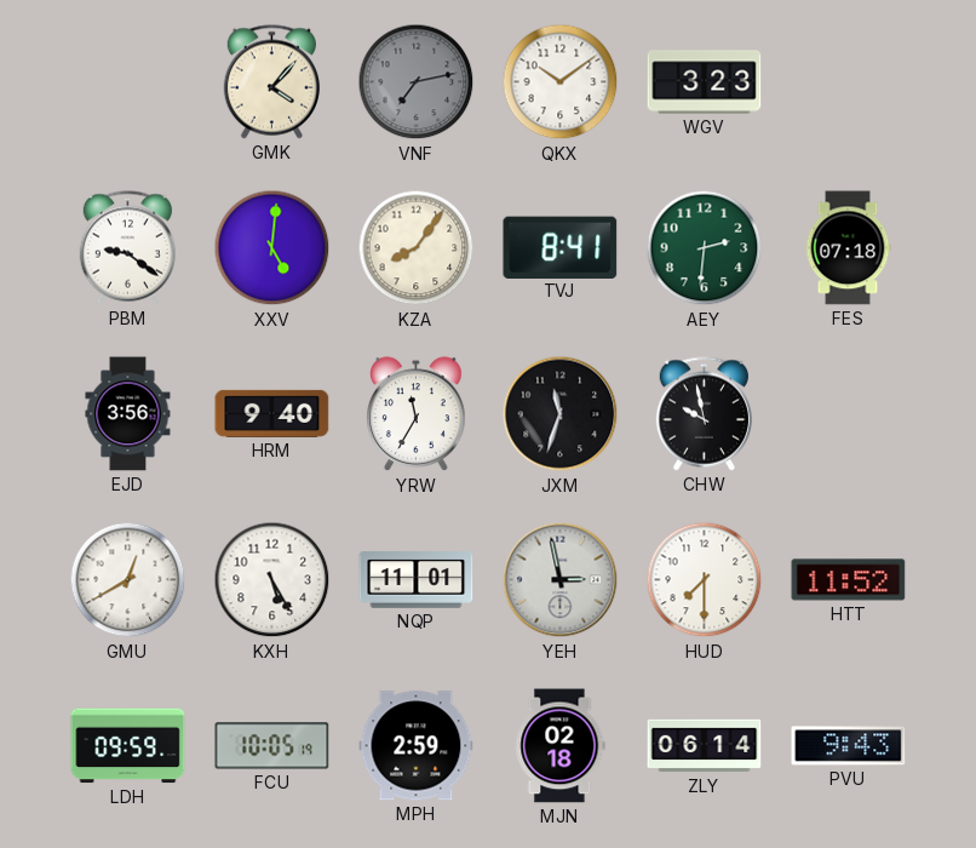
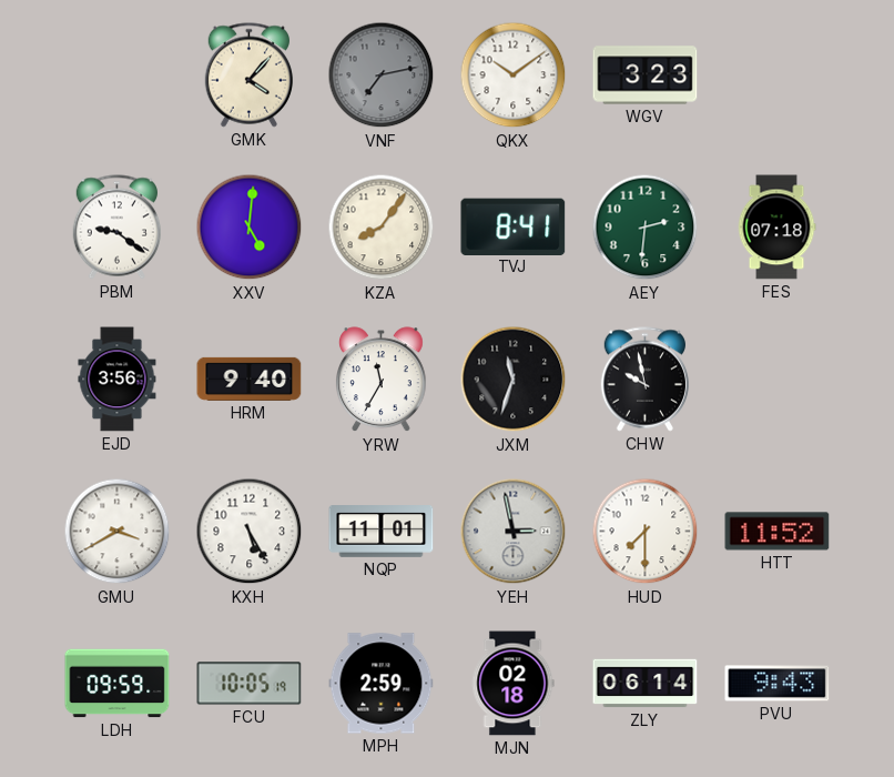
GMU: 12:40 -> 3:40
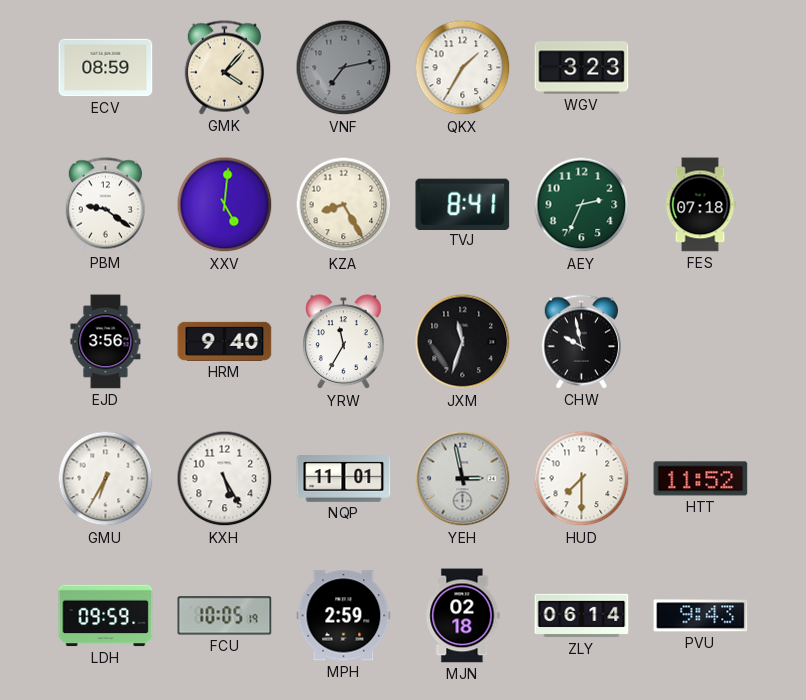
ECV: none -> 08:59
QKX: 10:09 -> 1:35
KZA: 8:06 -> 8:25
AEY: 2:31 -> 2:34
GMU: 3:40 -> 6:35
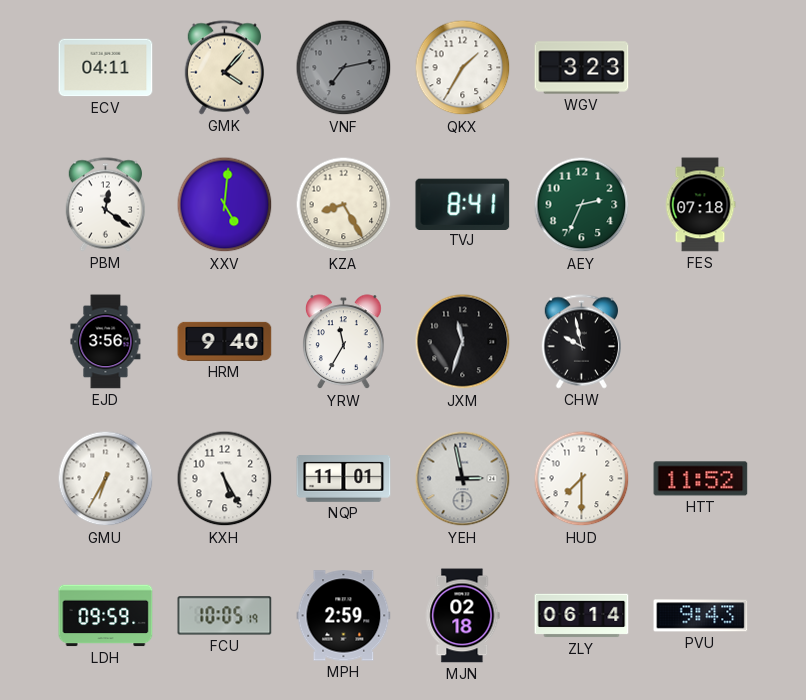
ECV: 08:59 -> 04:11
PBM: 9:21 -> 12:21
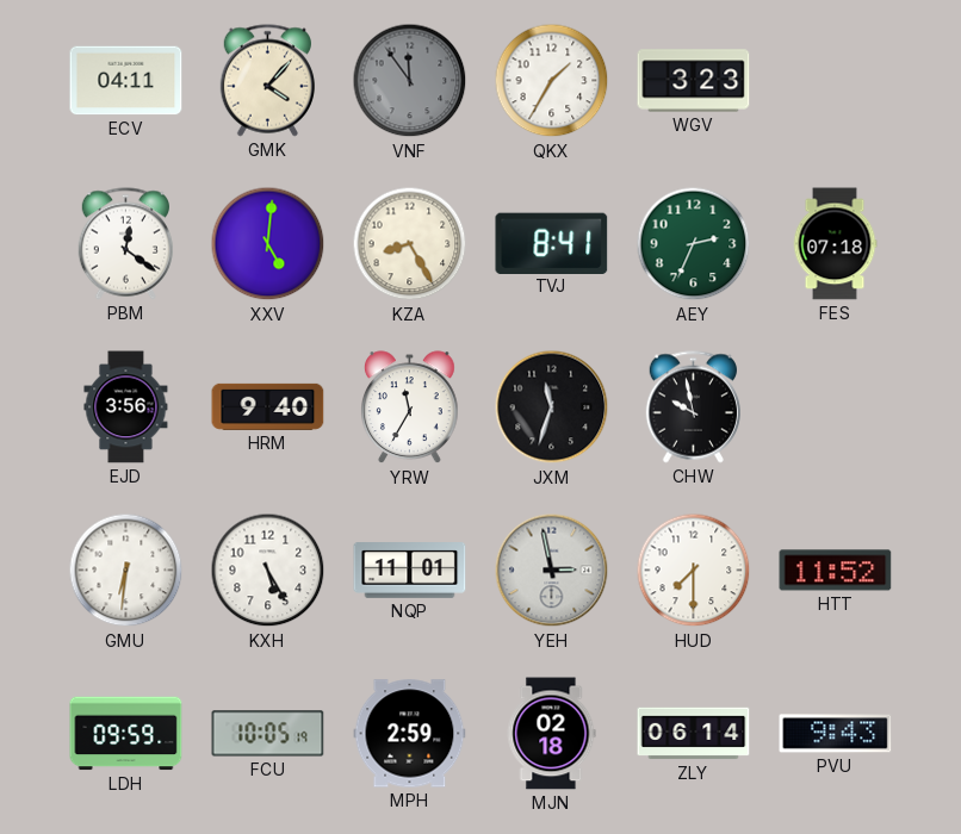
VNF: 7:13 -> 11:54
GMU: 6:35 -> 6:31
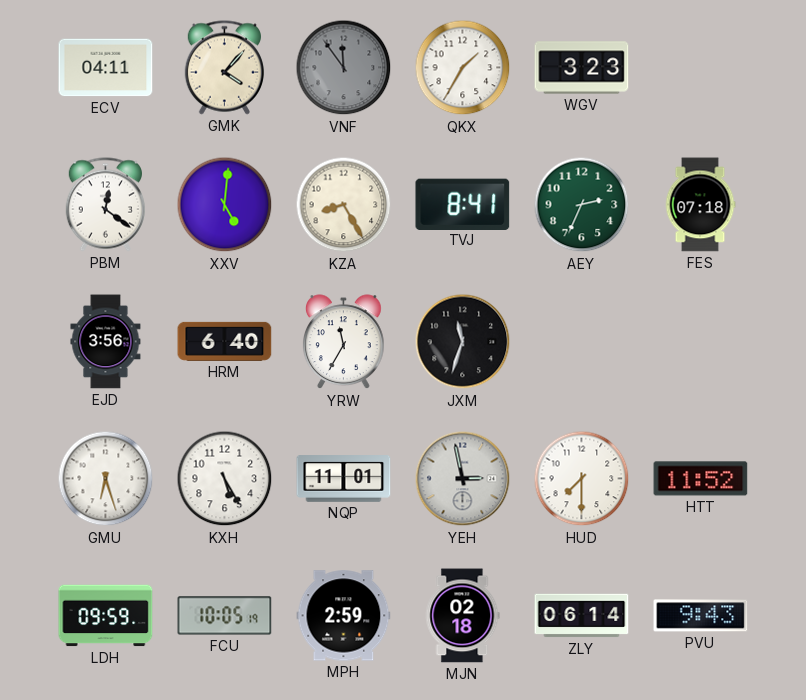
HRM: 9:40 -> 6:40
CHW: 9:58 -> none
GMU: 6:31 -> 6:27
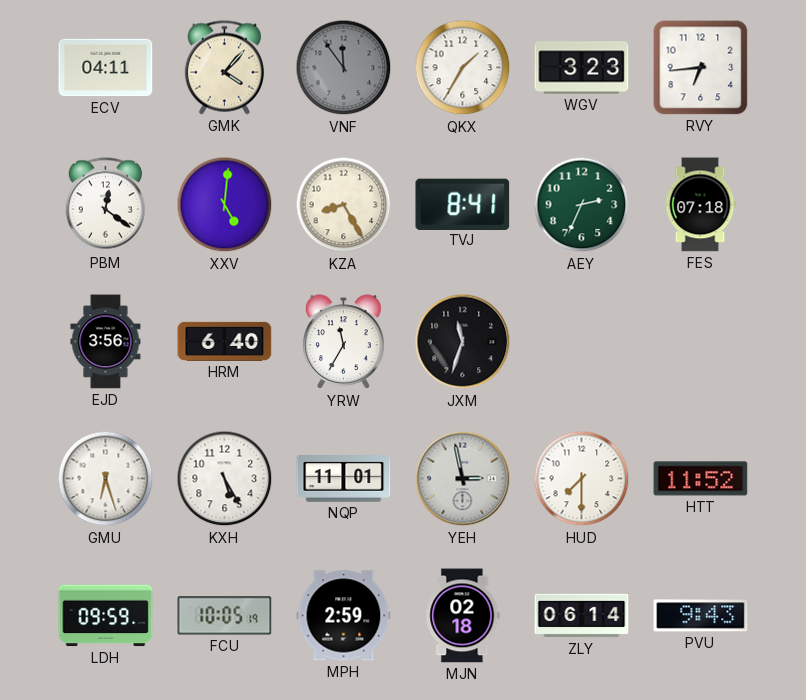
RVY: none -> 6:44
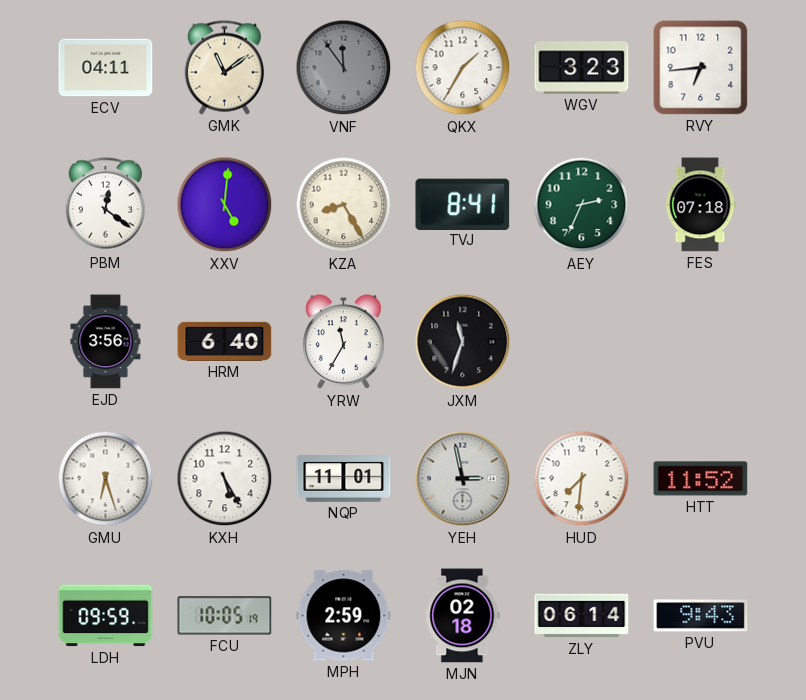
GMK: 4:07 -> 11:09
HUD: 7:30 -> 7:31
